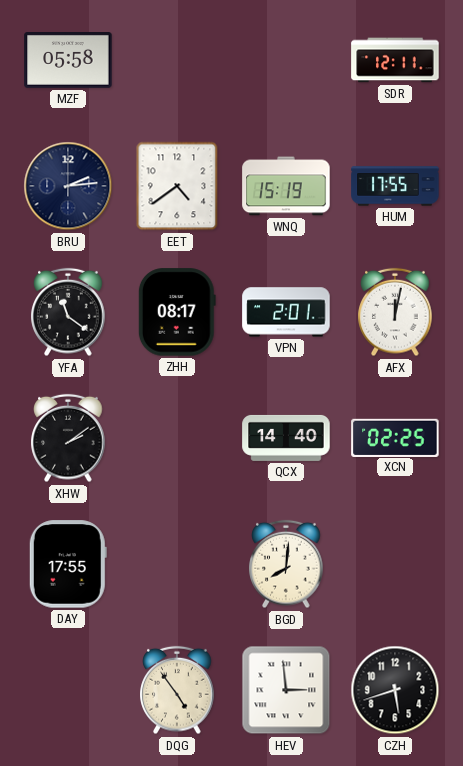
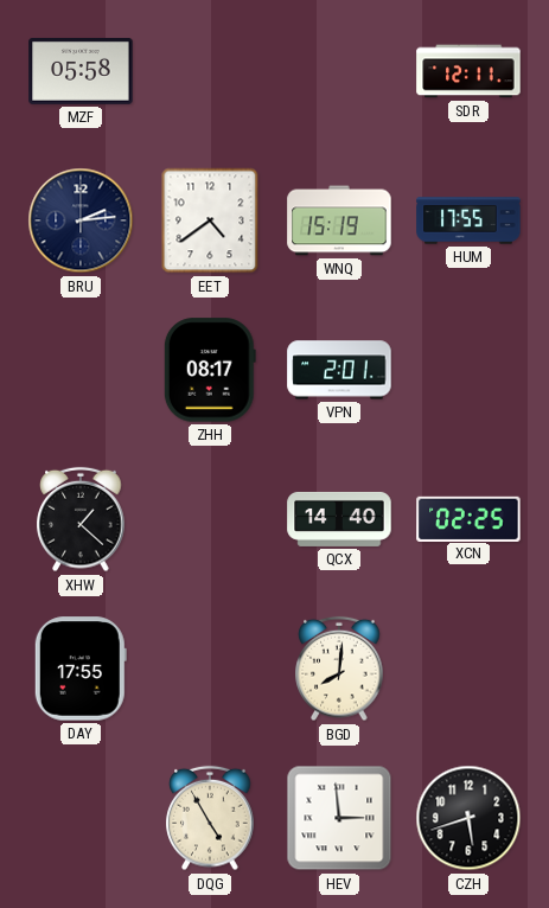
YFA: 11:21 -> none
AFX: 12:02 -> none
XHW: 2:09 -> 1:22
DQG: 4:54 -> 4:55
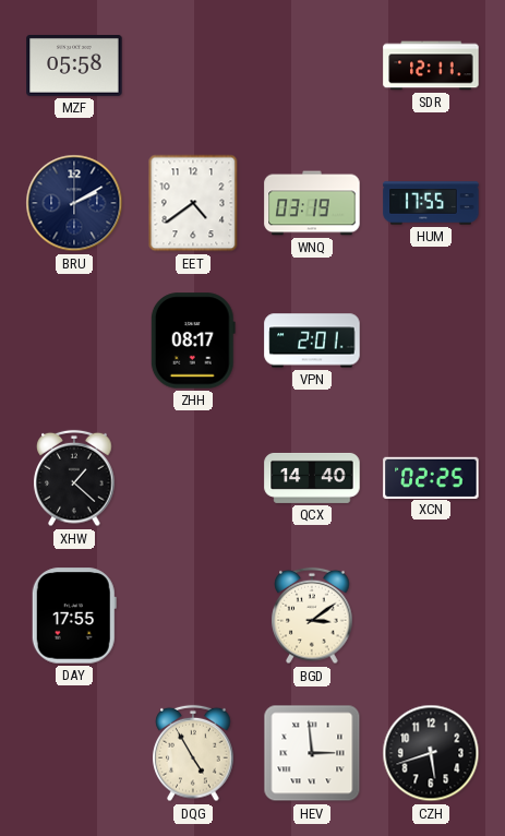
BRU: 2:14 -> 2:10
WNQ: 15:19 -> 03:19
BGD: 8:01 -> 3:09
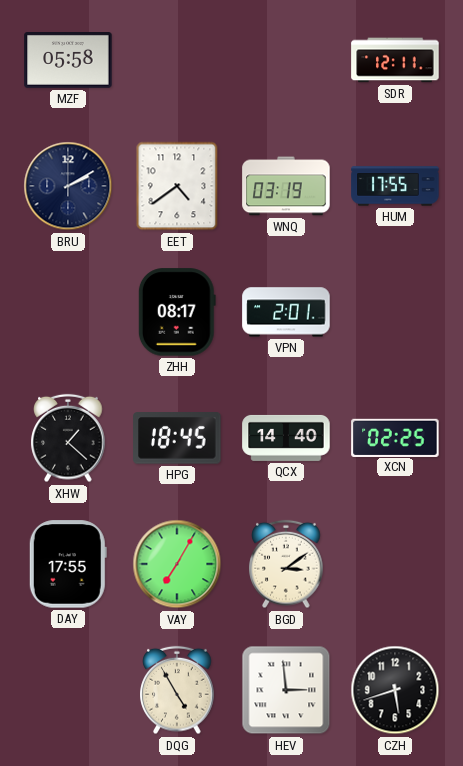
HPG: none -> 18:45
VAY: none -> 7:05
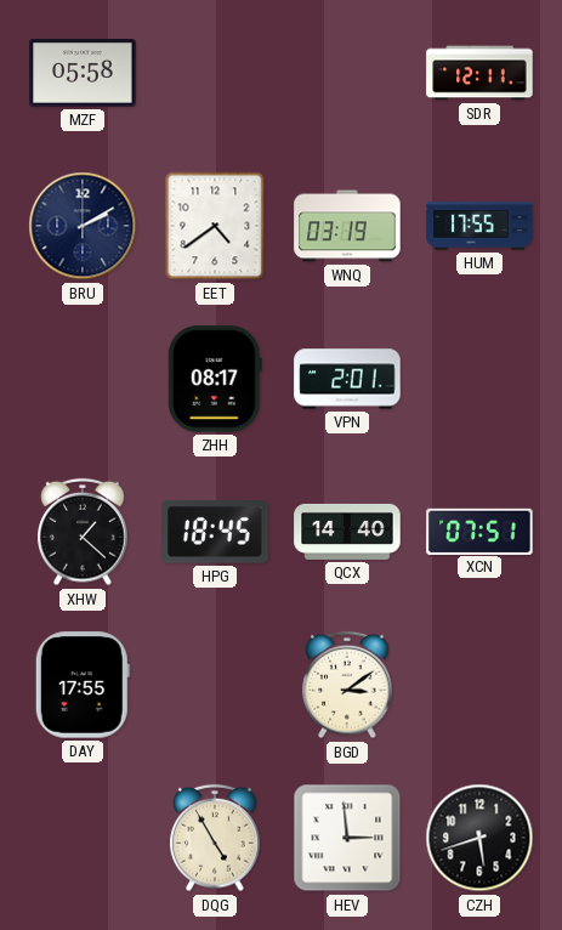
XCN: 02:25 -> 07:51
VAY: 7:05 -> none
